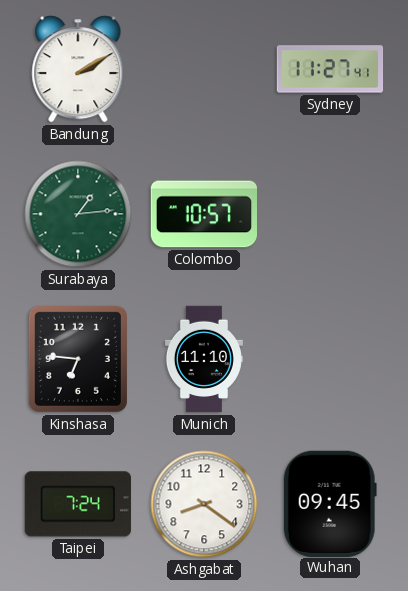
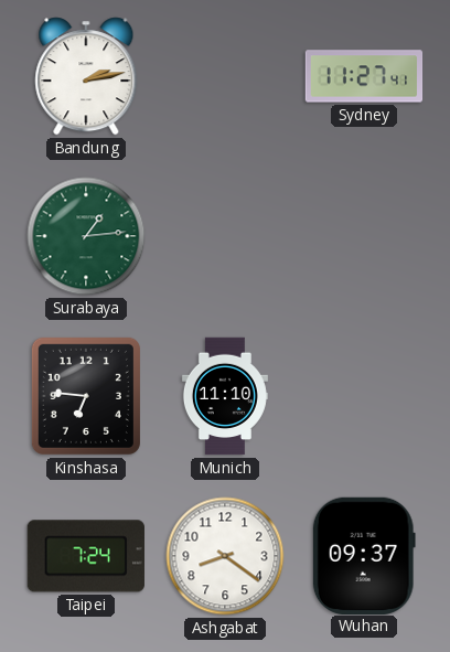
Bandung: 2:10 -> 2:13
Colombo: 10:57 -> none
Wuhan: 09:45 -> 09:37
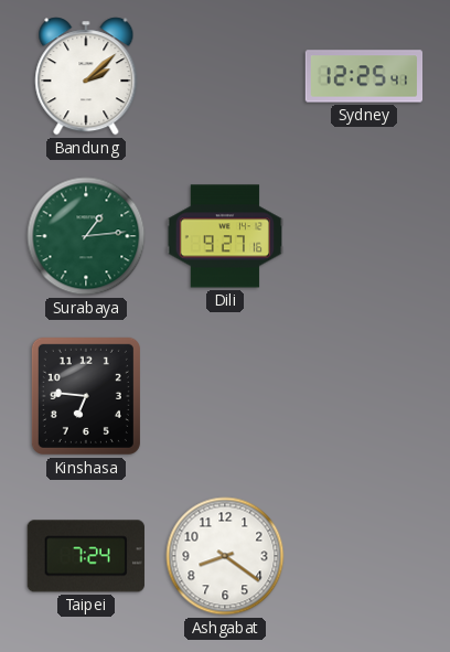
Bandung: 2:13 -> 2:08
Sydney: 11:27 -> 12:25
Dili: none -> 9:27
Munich: 11:10 -> none
Wuhan: 09:37 -> none
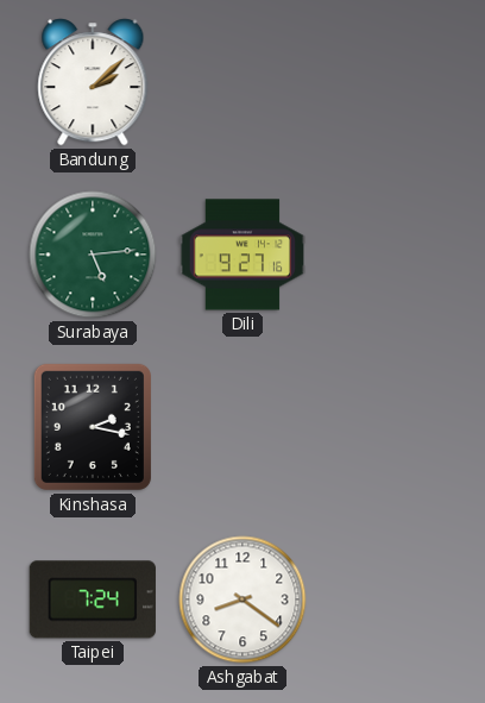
Sydney: 12:25 -> none
Surabaya: 1:14 -> 5:14
Kinshasa: 6:46 -> 2:17
